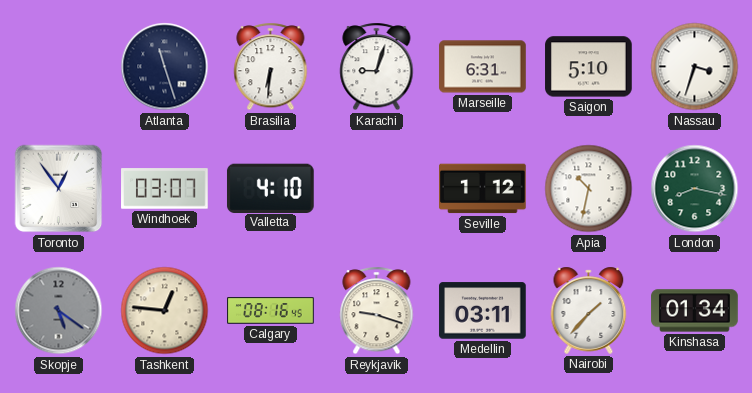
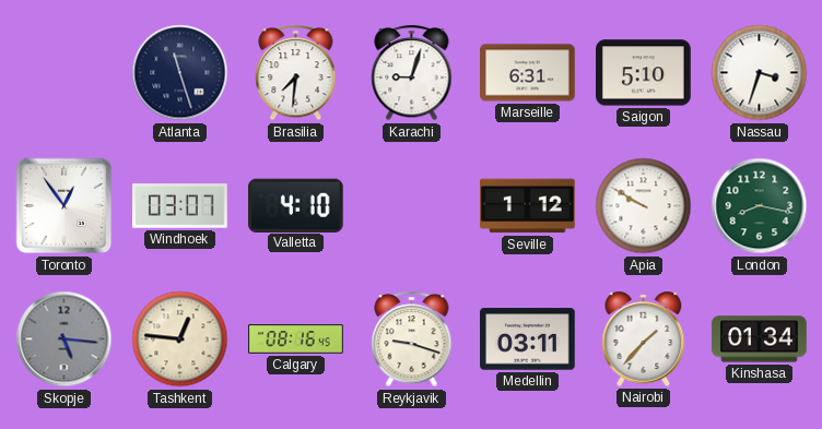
Brasilia: 6:31 -> 7:31
Apia: 10:32 -> 9:50
Skopje: 5:21 -> 5:16
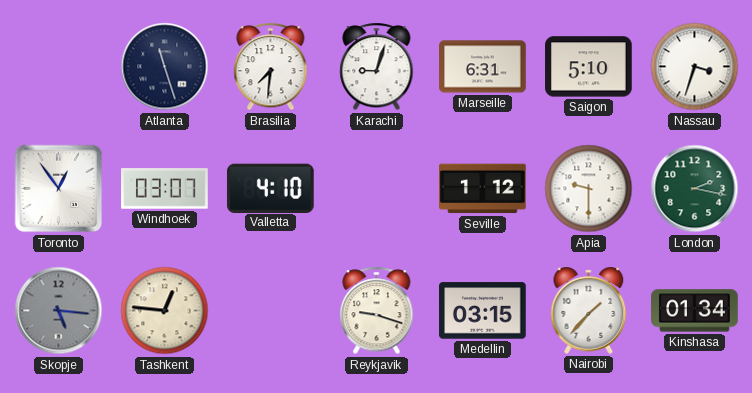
Apia: 9:50 -> 9:30
London: 8:17 -> 2:17
Calgary: 08:16 -> none
Medellin: 03:11 -> 03:15
